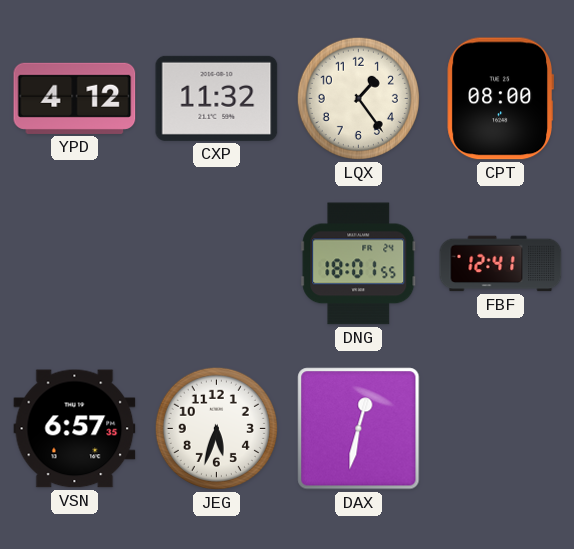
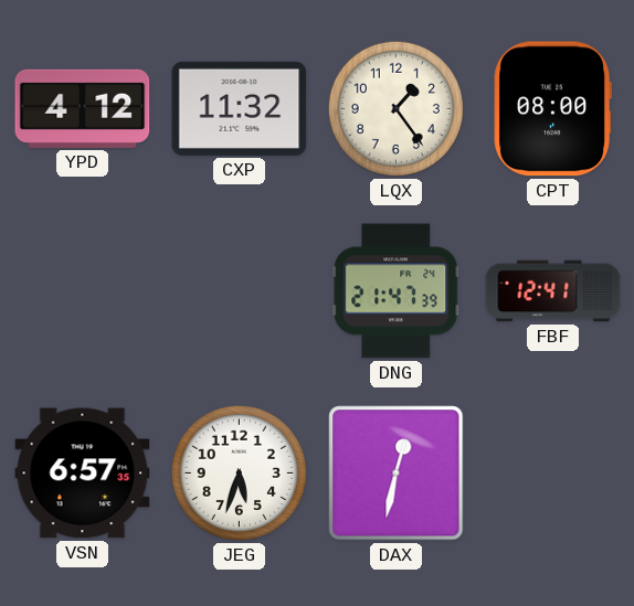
DNG: 18:01 -> 21:47
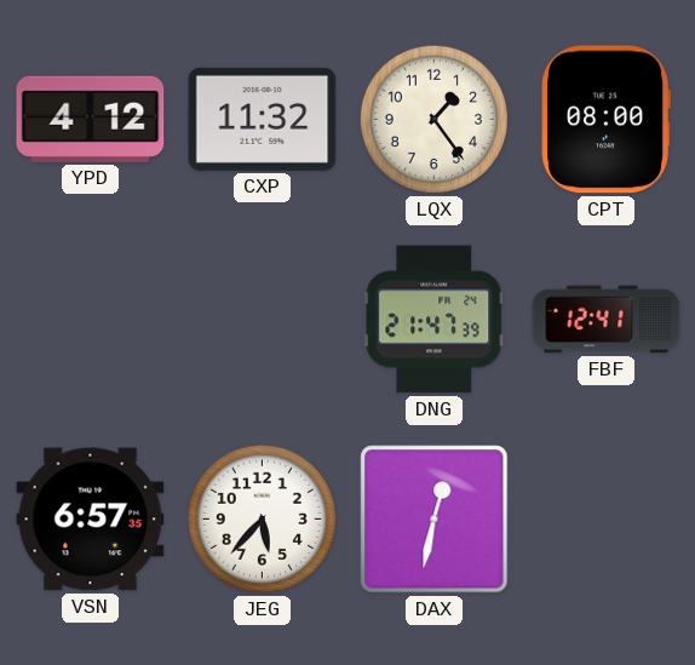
JEG: 5:33 -> 5:37
